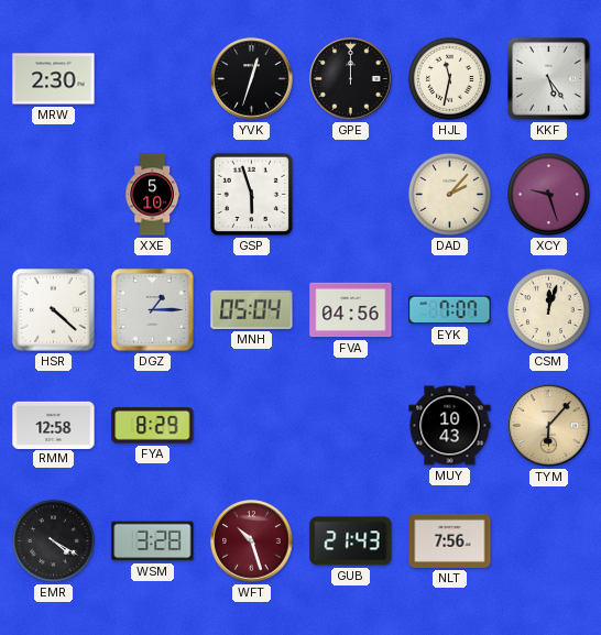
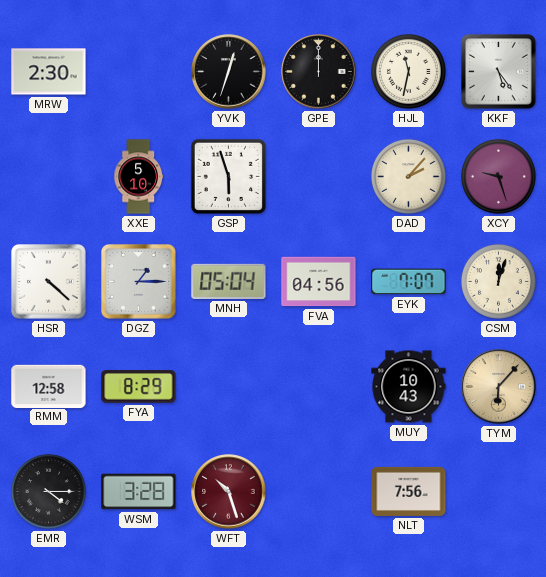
EMR: 4:20 -> 4:15
GUB: 21:43 -> none
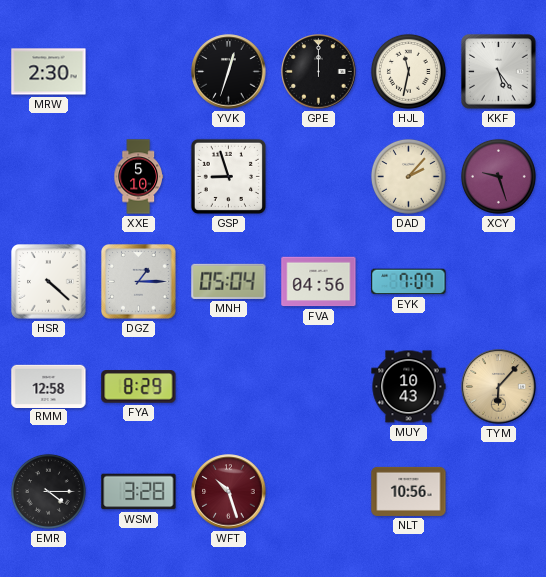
GSP: 5:57 -> 8:57
CSM: 12:03 -> none
NLT: 7:56 -> 10:56
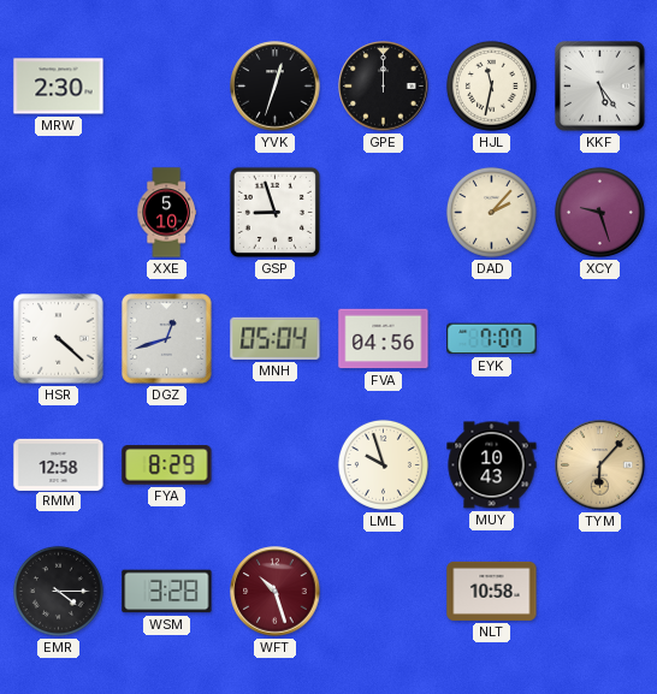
DGZ: 1:15 -> 12:42
LML: none -> 9:57
NLT: 10:56 -> 10:58
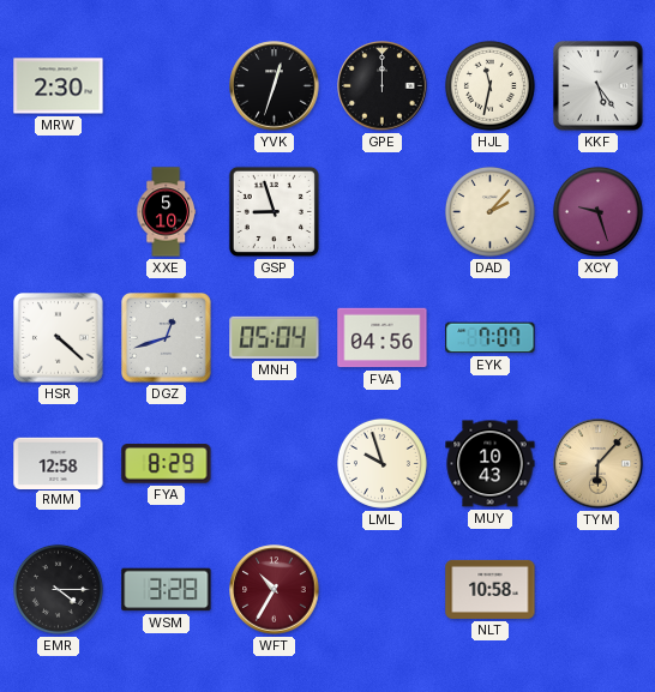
WFT: 10:27 -> 10:35
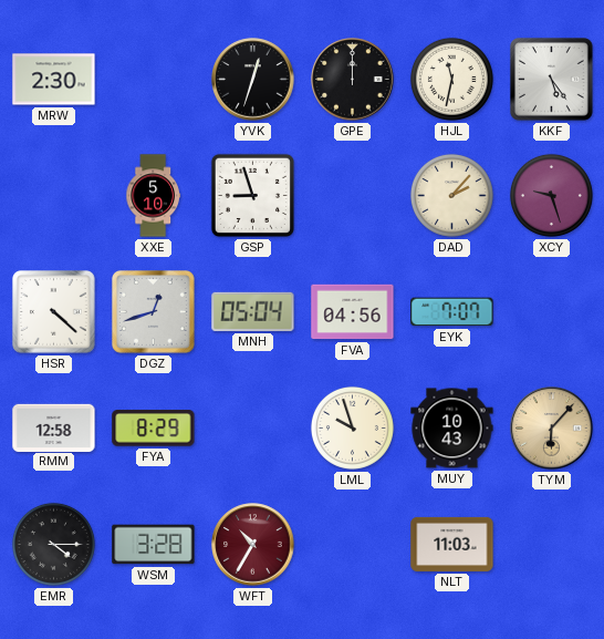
NLT: 10:58 -> 11:03
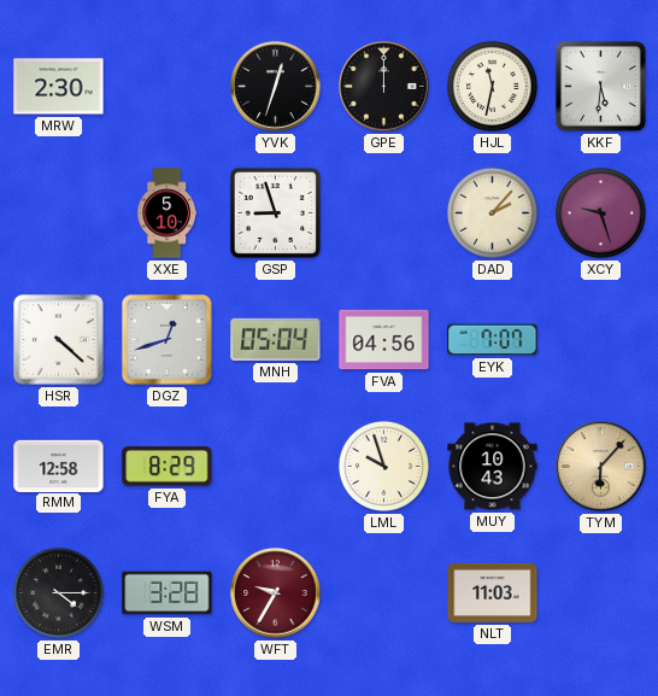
KKF: 5:24 -> 5:31
WFT: 10:35 -> 9:35
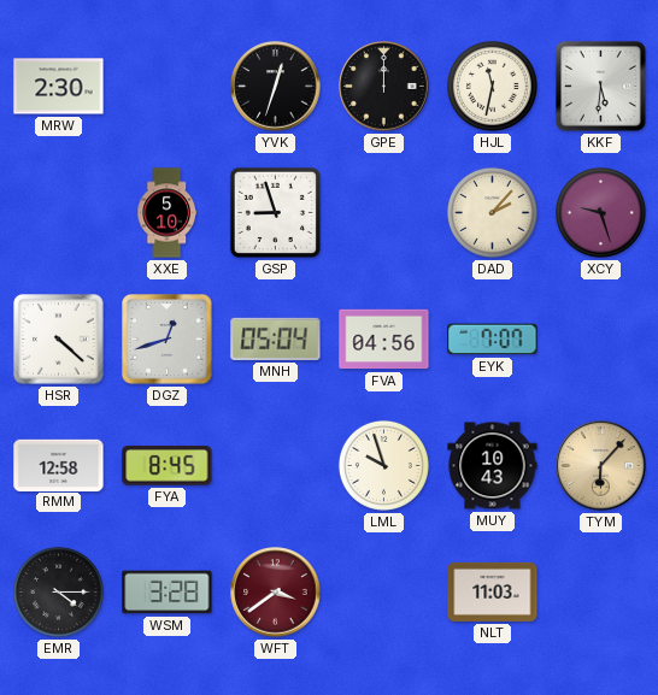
FYA: 8:29 -> 8:45
WFT: 9:35 -> 3:39
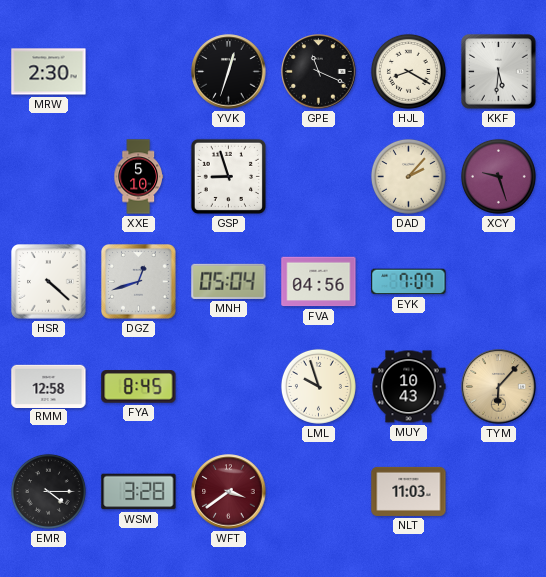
GPE: 12:00 -> 11:19
HJL: 11:32 -> 8:20
